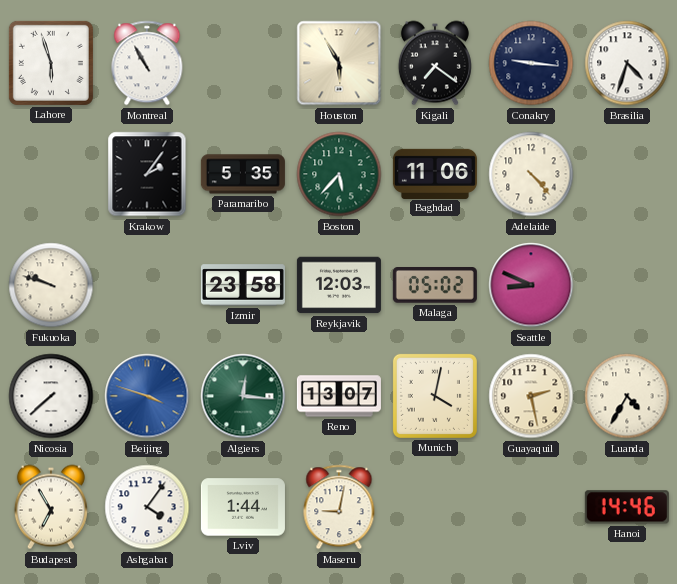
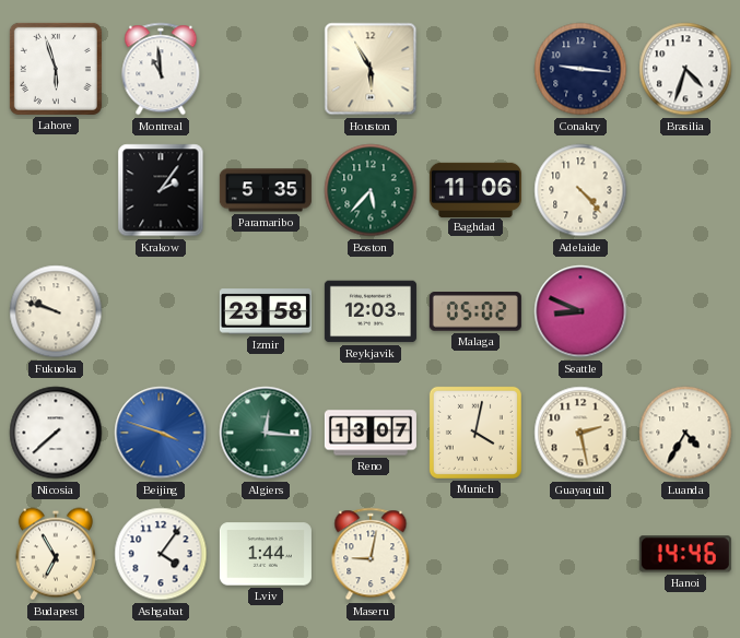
Montreal: 10:55 -> 10:59
Kigali: 7:21 -> none
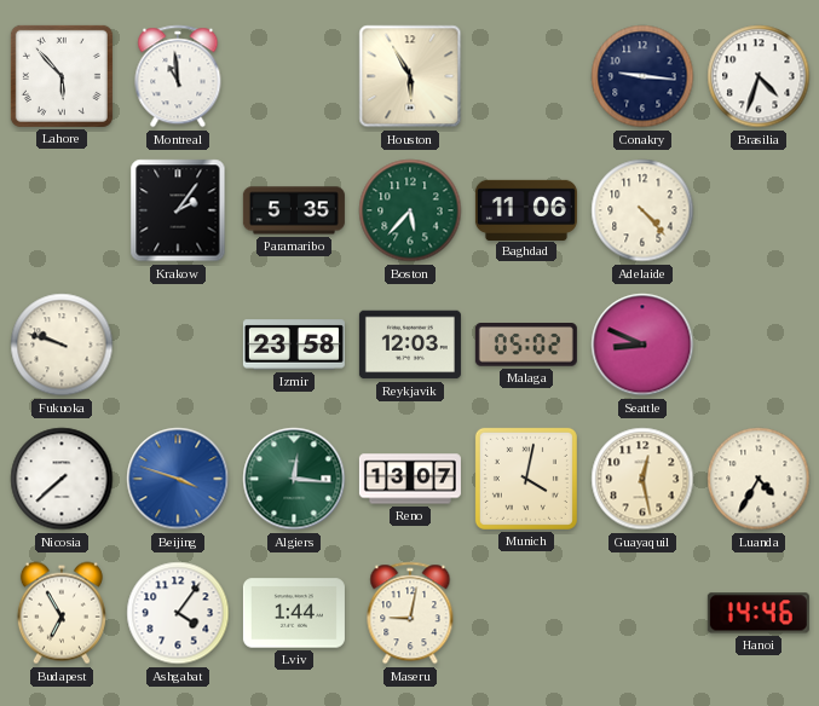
Lahore: 5:57 -> 5:53
Guayaquil: 2:28 -> 12:28
